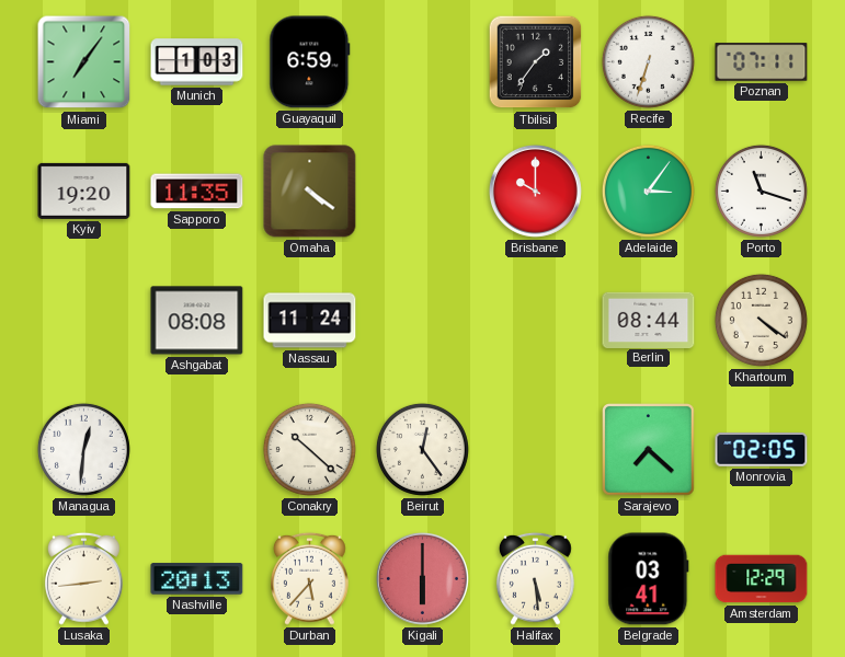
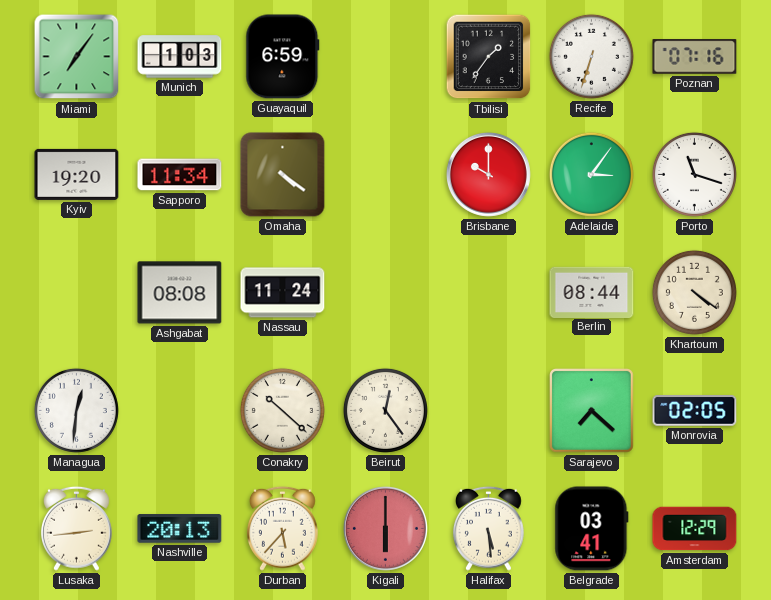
Poznan: 07:11 -> 07:16
Sapporo: 11:35 -> 11:34
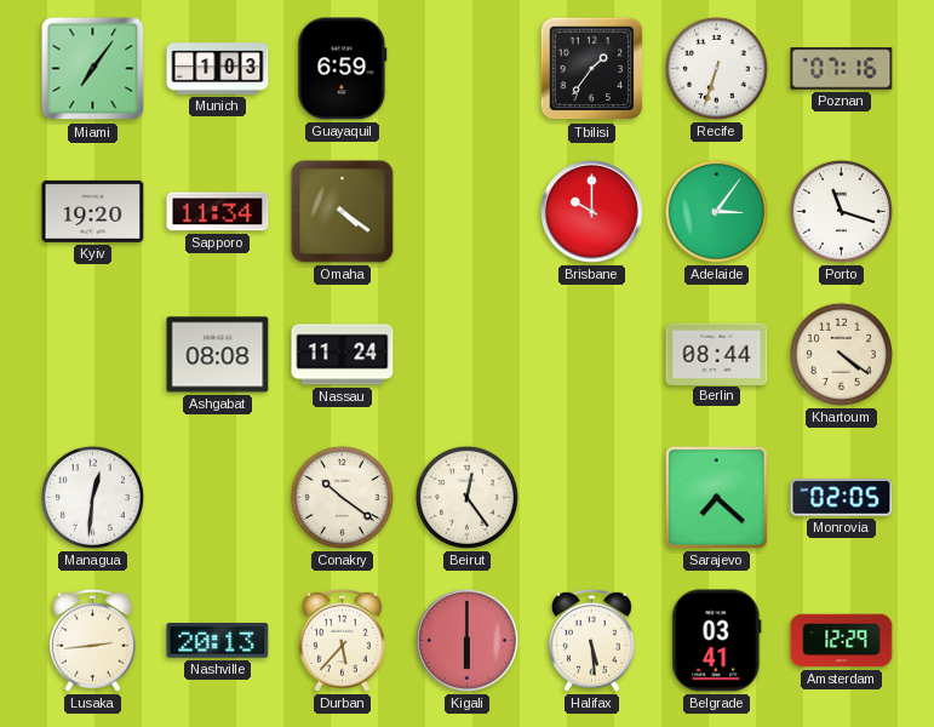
Conakry: 10:22 -> 10:21
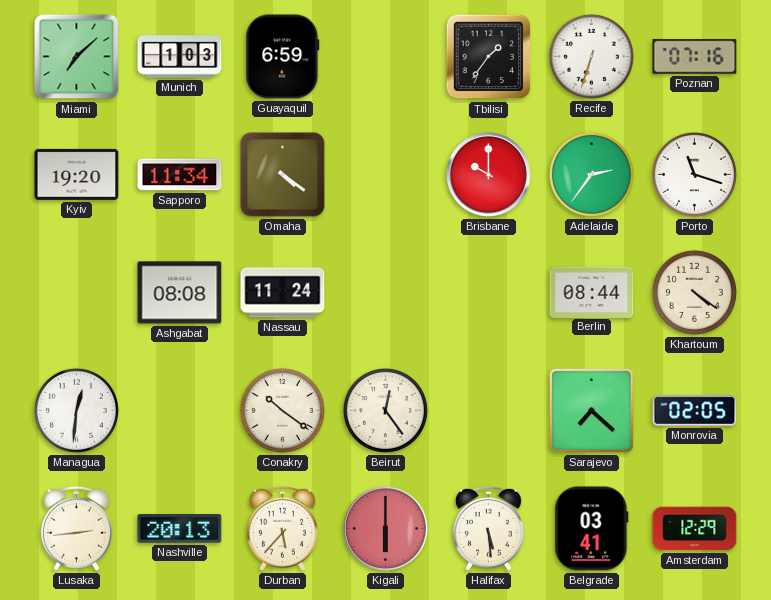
Miami: 7:06 -> 7:08
Adelaide: 3:06 -> 2:36
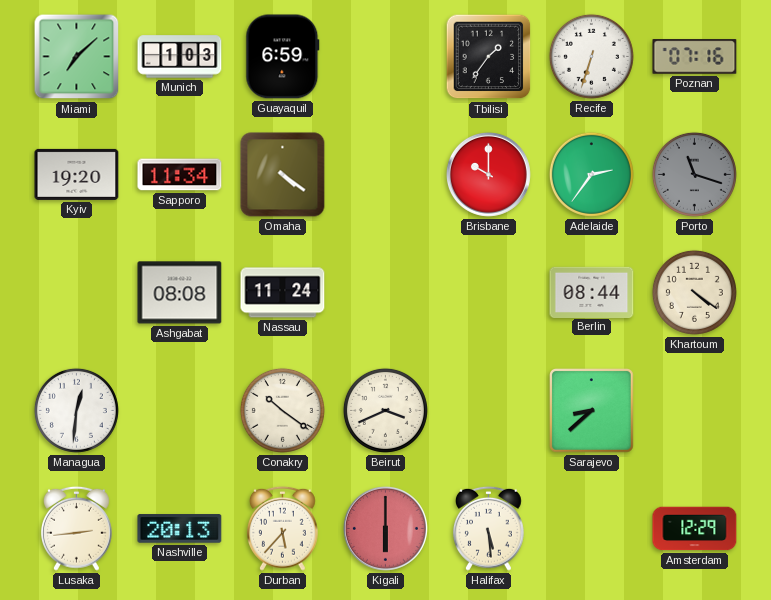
Porto dial: white -> grey
Beirut: 12:24 -> 3:41
Sarajevo: 7:22 -> 8:38
Monrovia: 02:05 -> none
Belgrade: 03:41 -> none
